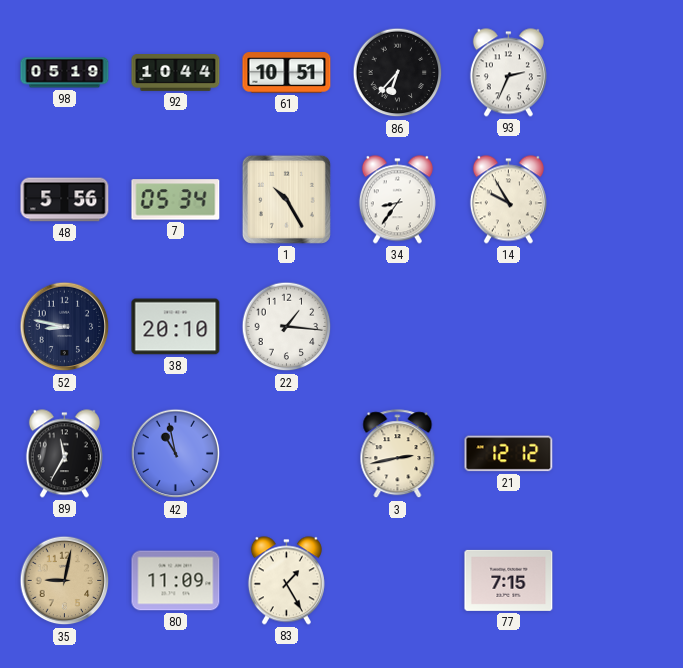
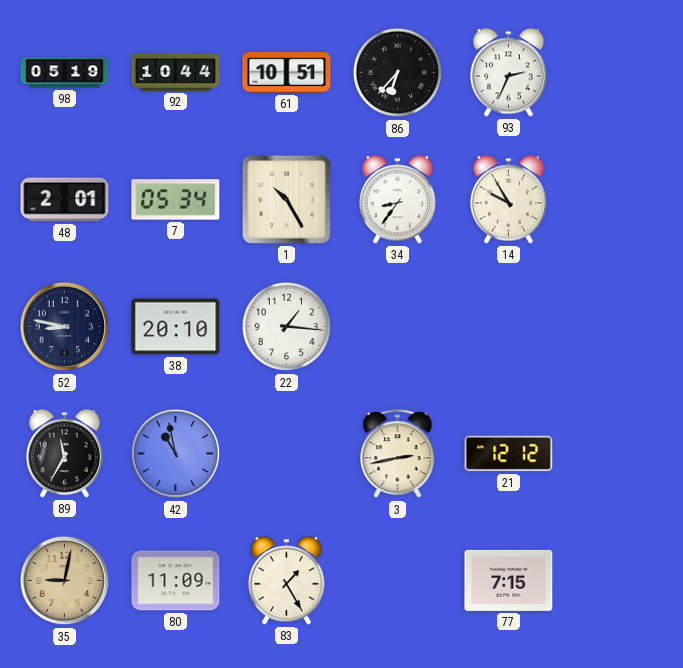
48: 5:56 -> 2:01
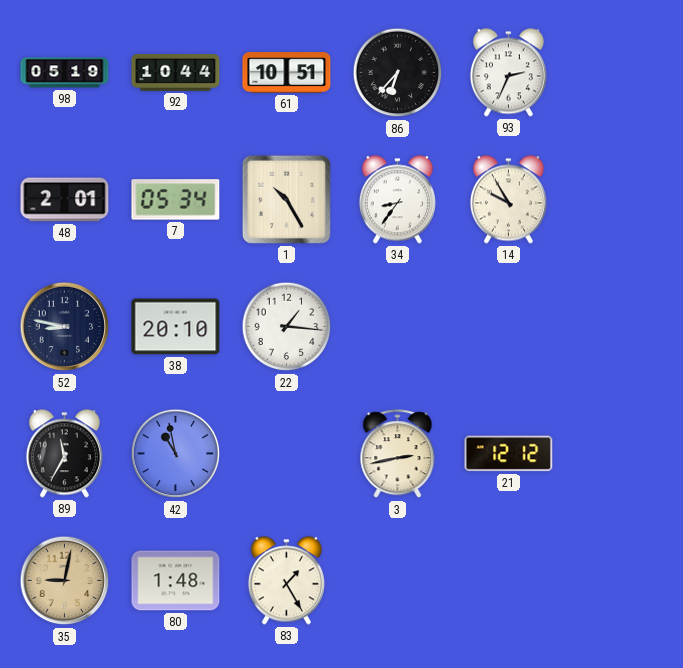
80: 11:09 -> 1:48
77: 7:15 -> none
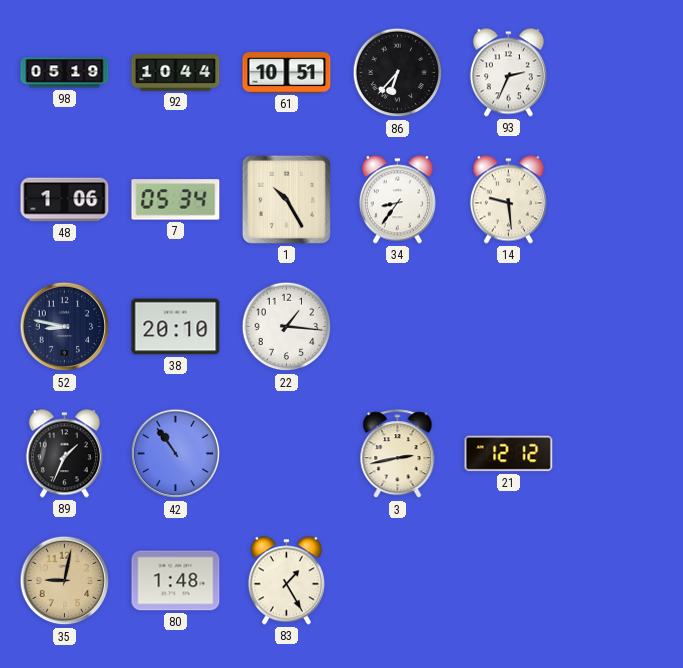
48: 2:01 -> 1:06
14: 9:55 -> 9:29
89: 11:35 -> 1:34
42: 10:58 -> 10:54
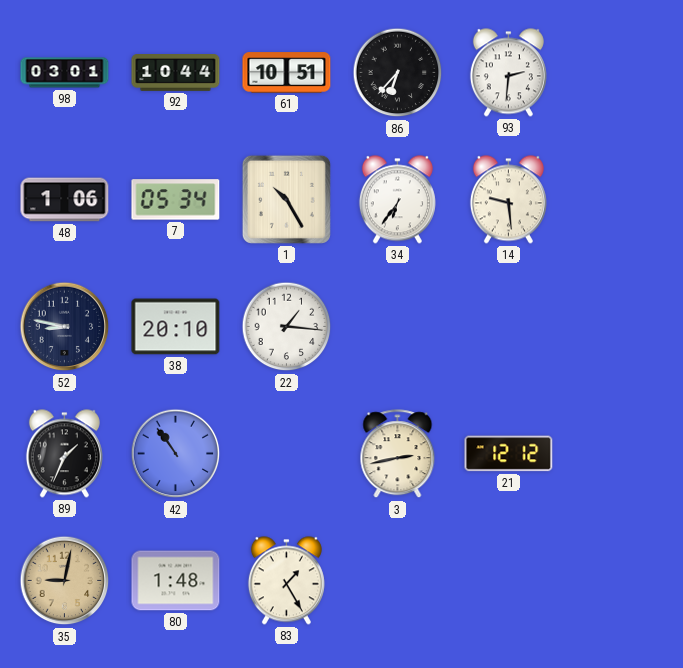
98: 05:19 -> 03:01
93: 2:34 -> 2:31
34: 8:36 -> 6:36
